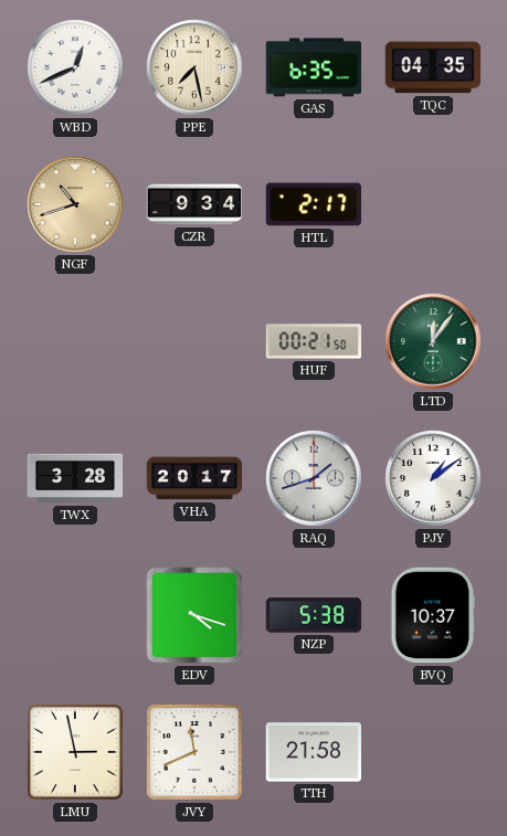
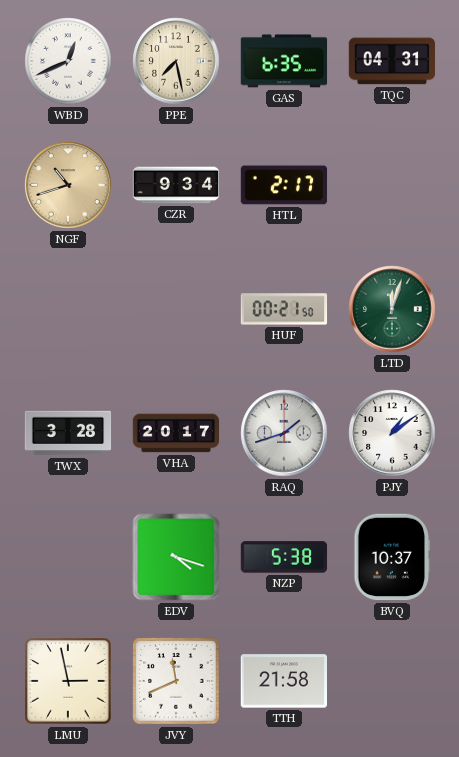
TQC: 04:35 -> 04:31
LTD: 12:06 -> 12:03
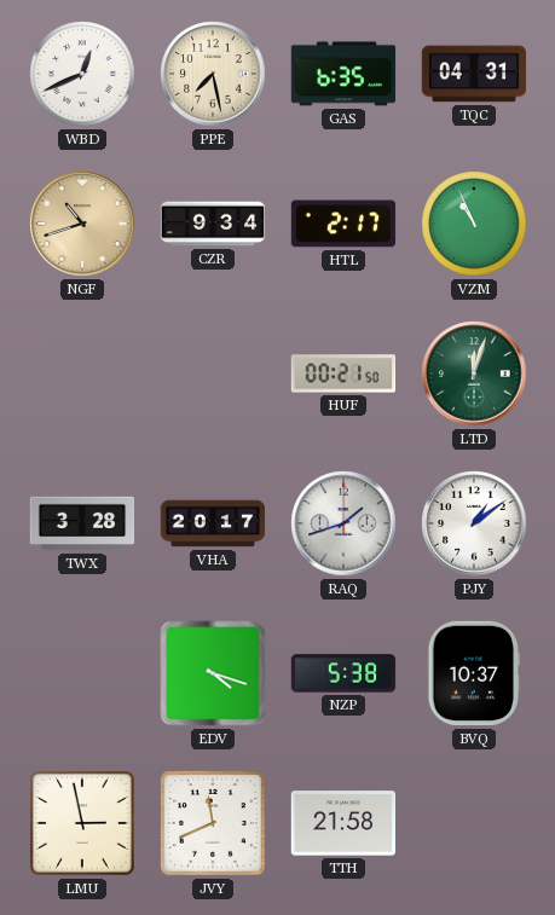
VZM: none -> 10:56
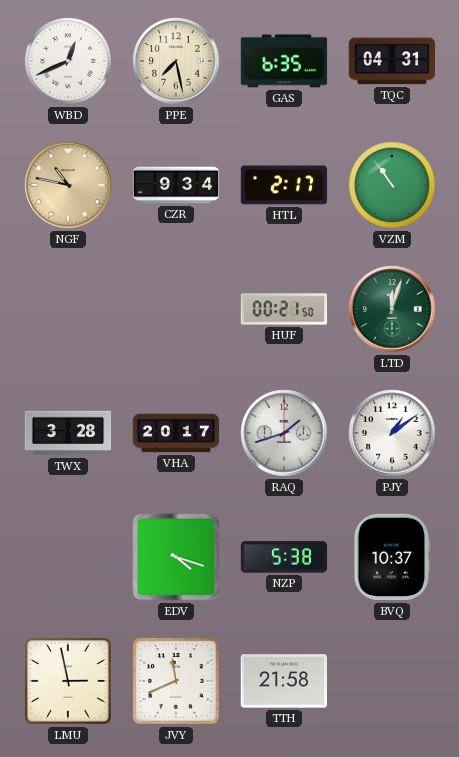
NGF: 10:42 -> 10:47
VZM: 10:56 -> 10:54
